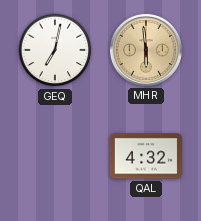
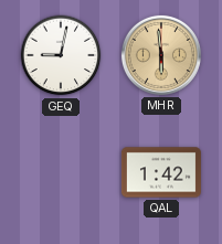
GEQ: 7:02 -> 9:02
QAL: 4:32 -> 1:42
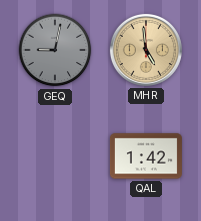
GEQ dial: white -> grey
MHR: 5:59 -> 4:59
